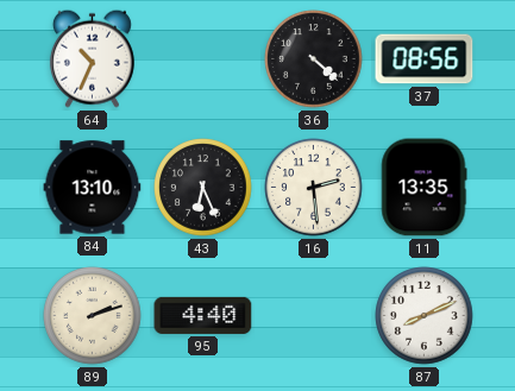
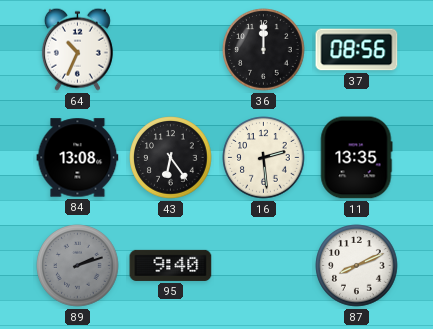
36: 4:22 -> 12:00
84: 13:10 -> 13:08
43: 6:26 -> 6:24
89 dial: cream -> grey
95: 4:40 -> 9:40
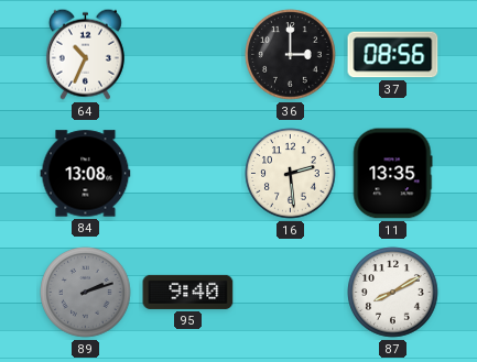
36: 12:00 -> 3:00
43: 6:24 -> none
87: 8:11 -> 8:10
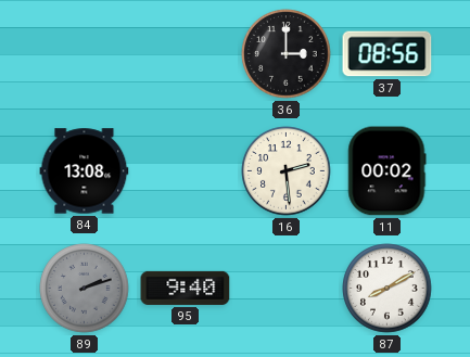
64: 10:34 -> none
11: 13:35 -> 00:02
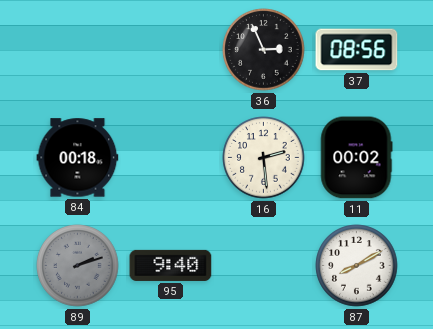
36: 3:00 -> 2:56
84: 13:08 -> 00:18
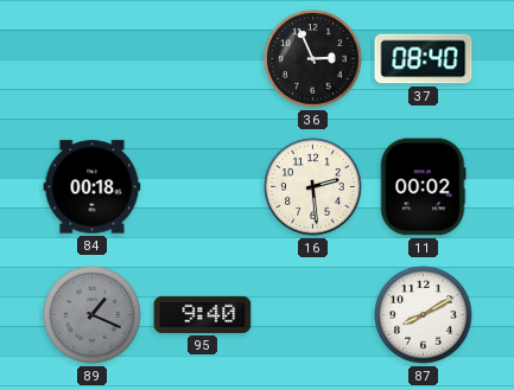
37: 08:56 -> 08:40
89: 2:12 -> 1:19
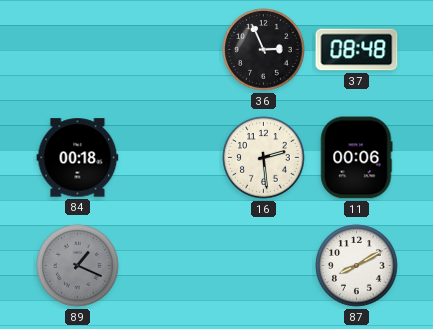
37: 08:40 -> 08:48
11: 00:02 -> 00:06
95: 9:40 -> none
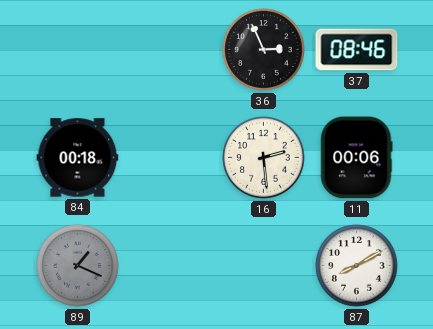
37: 08:48 -> 08:46
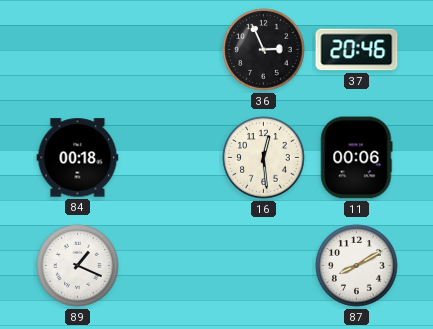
37: 08:46 -> 20:46
16: 2:29 -> 12:29
89 dial: grey -> white
